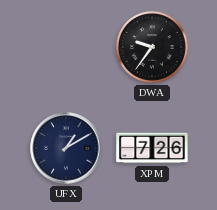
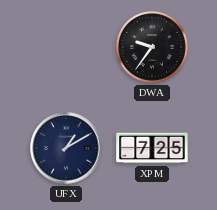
XPM: 7:26 -> 7:25
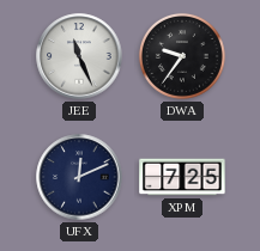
JEE: none -> 11:26
UFX: 1:10 -> 12:11
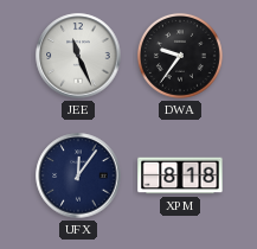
UFX: 12:11 -> 12:06
XPM: 7:25 -> 8:18
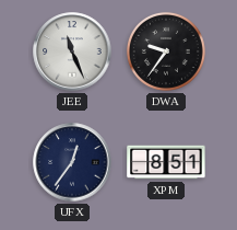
UFX: 12:06 -> 12:36
XPM: 8:18 -> 8:51
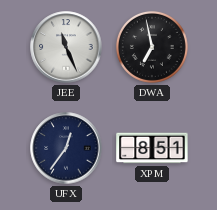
DWA: 9:36 -> 6:58
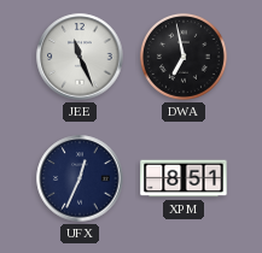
UFX: 12:36 -> 12:34
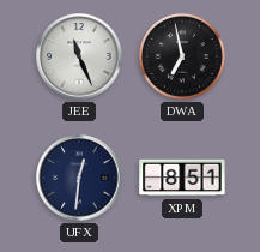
UFX: 12:34 -> 12:31
